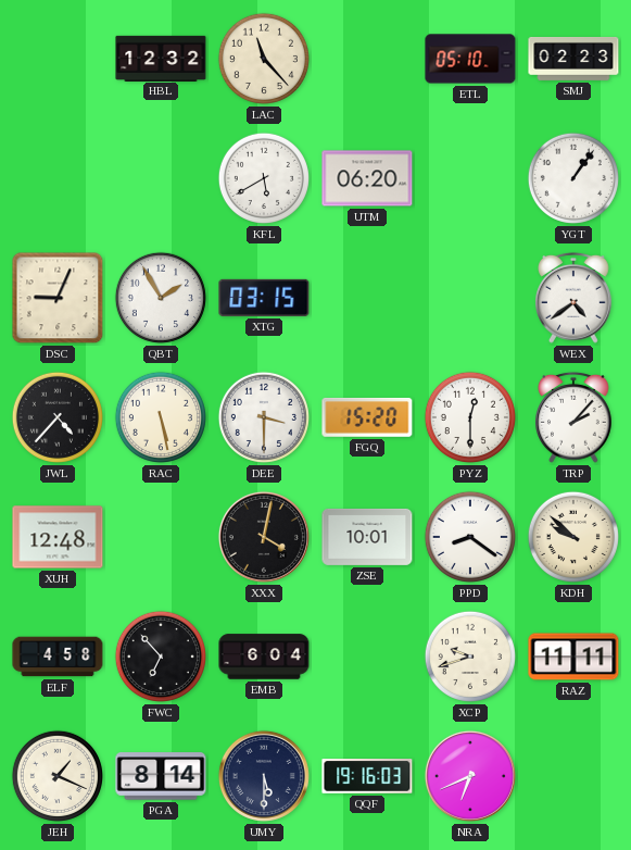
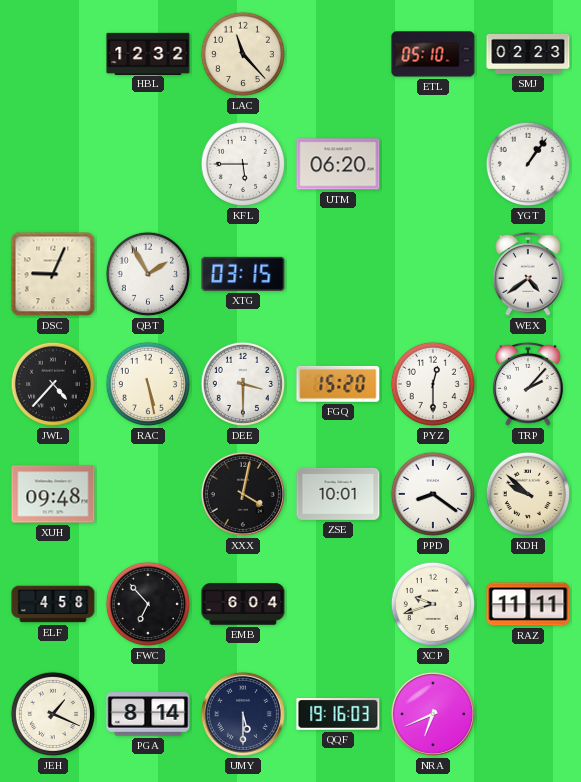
KFL: 5:40 -> 5:45
XUH: 12:48 -> 09:48
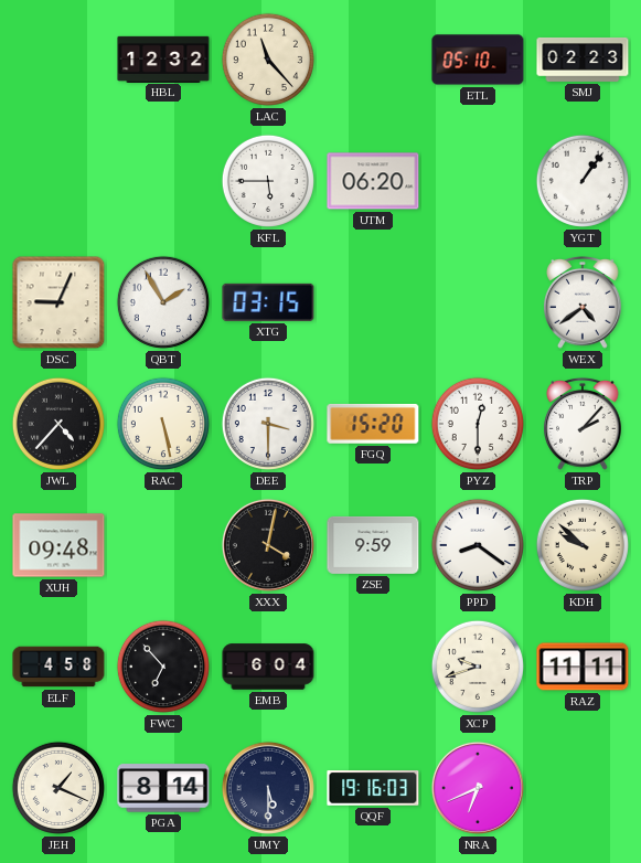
ZSE: 10:01 -> 9:59
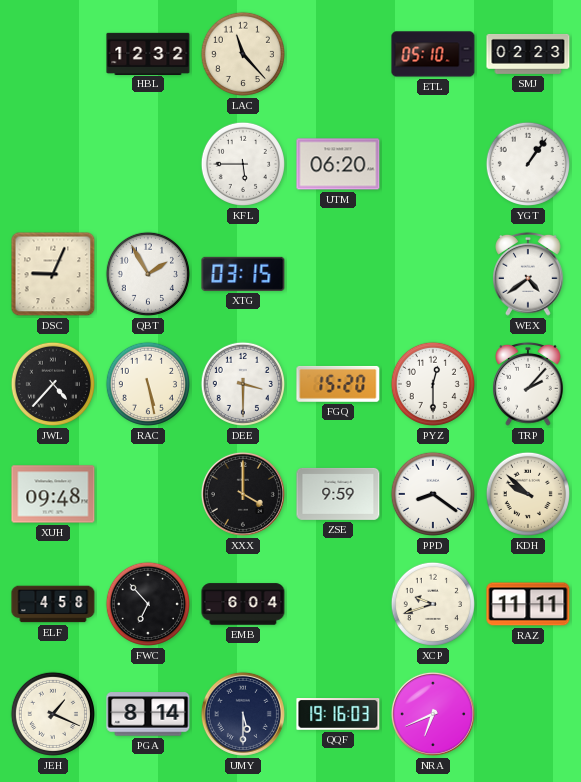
XXX: 4:02 -> 4:00
